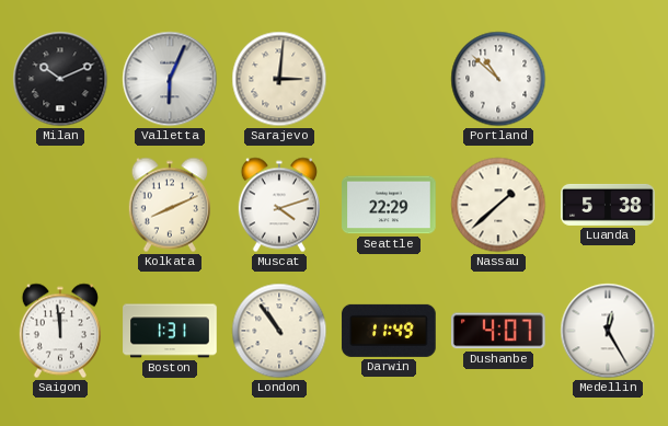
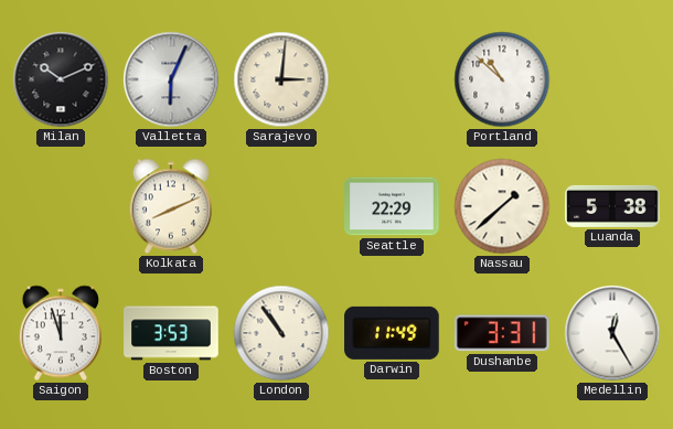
Muscat: 4:12 -> none
Saigon: 11:59 -> 11:57
Boston: 1:31 -> 3:53
Dushanbe: 4:07 -> 3:31
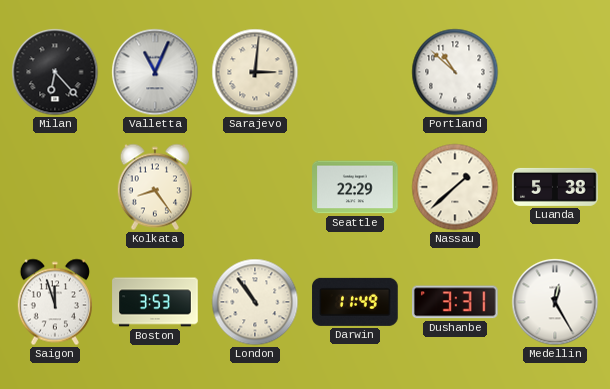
Milan: 10:11 -> 6:23
Valletta: 6:04 -> 11:04
Kolkata: 8:11 -> 8:24
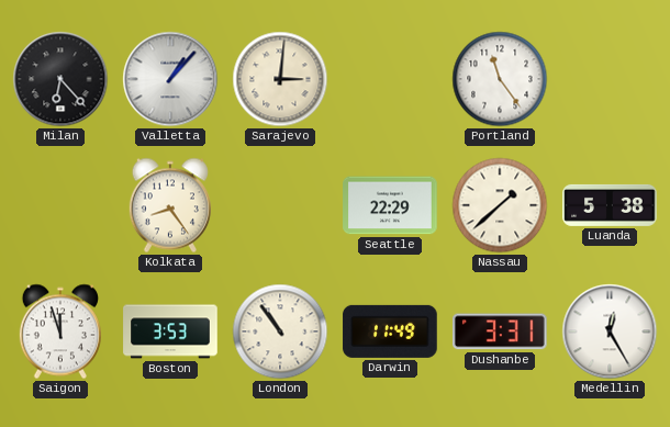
Valletta: 11:04 -> 1:07
Portland: 10:52 -> 11:24
